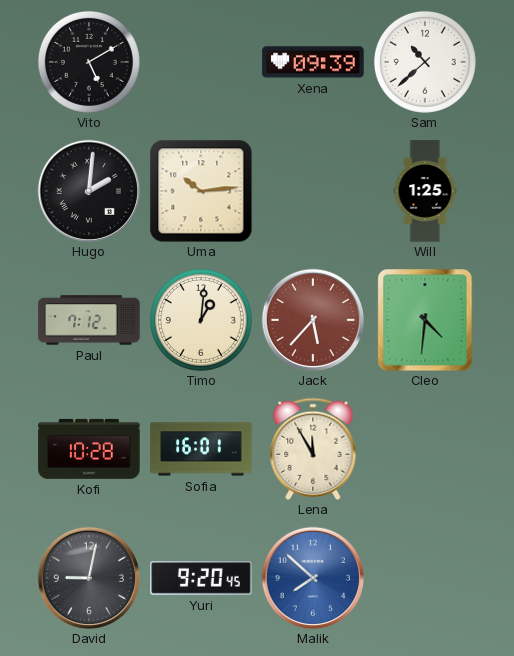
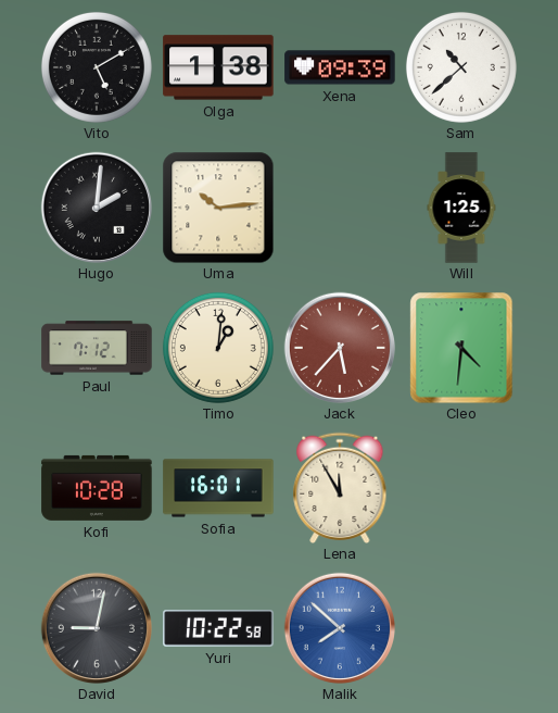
Olga: none -> 1:38
Yuri: 9:20 -> 10:22
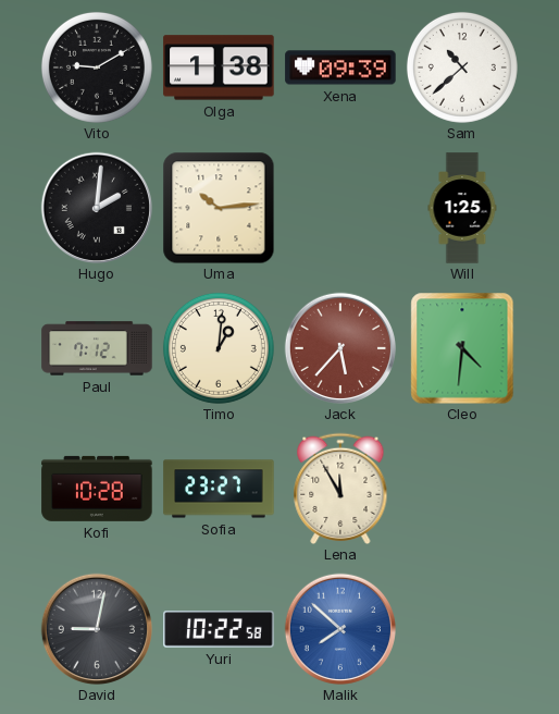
Vito: 5:10 -> 9:10
Sofia: 16:01 -> 23:27
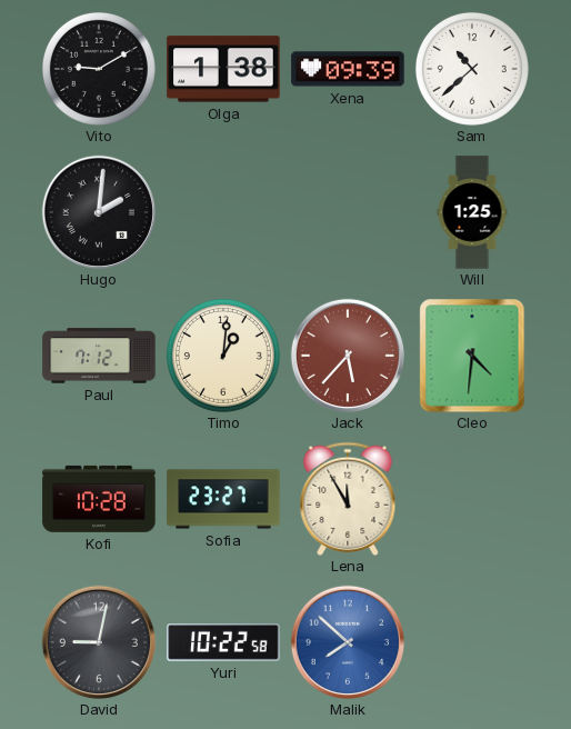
Uma: 10:14 -> none
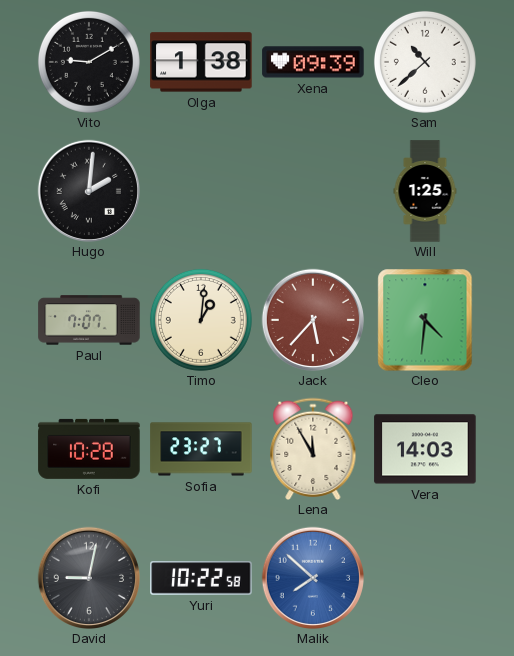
Paul: 7:12 -> 7:07
Vera: none -> 14:03
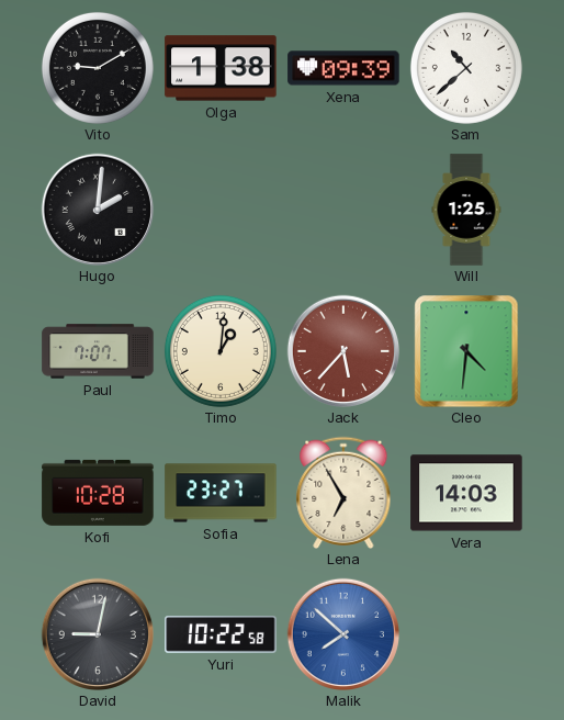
Lena: 11:55 -> 6:55
